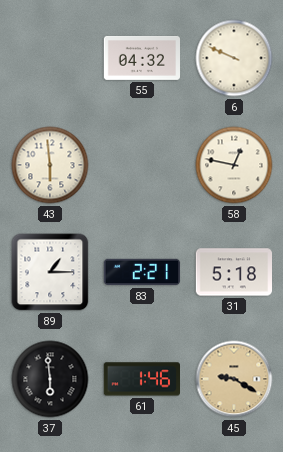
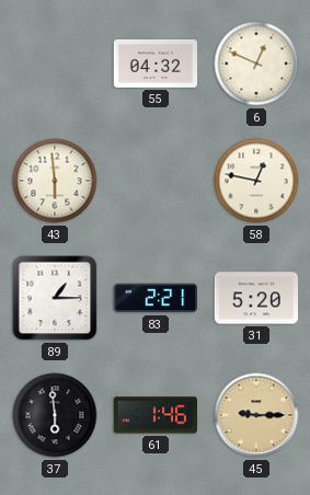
6: 9:49 -> 12:49
31: 5:18 -> 5:20
45: 9:20 -> 9:15
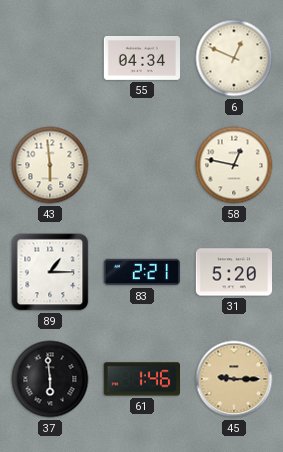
55: 04:32 -> 04:34
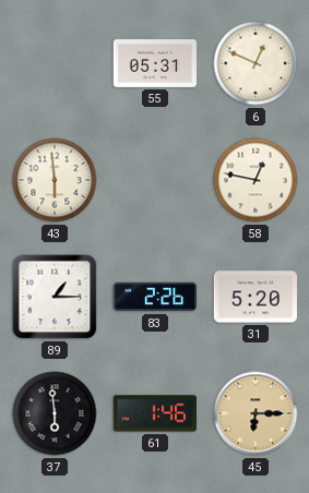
55: 04:34 -> 05:31
83: 2:21 -> 2:26
45: 9:15 -> 6:15
